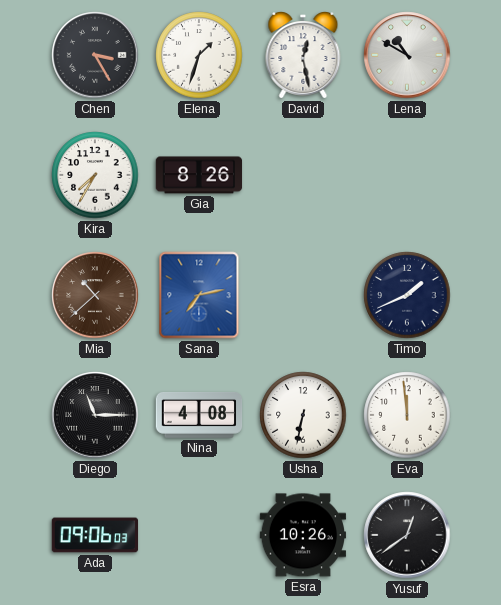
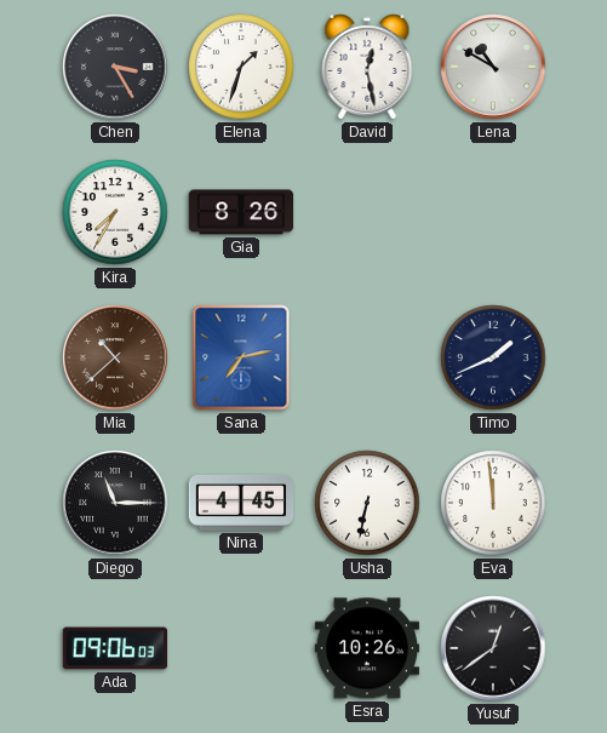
Nina: 4:08 -> 4:45
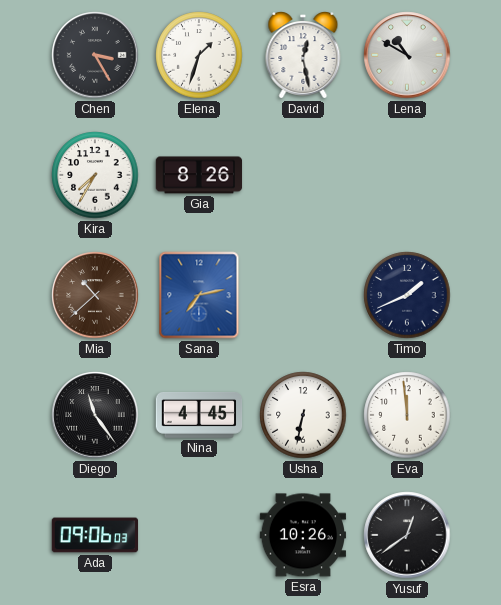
Diego: 11:15 -> 11:24
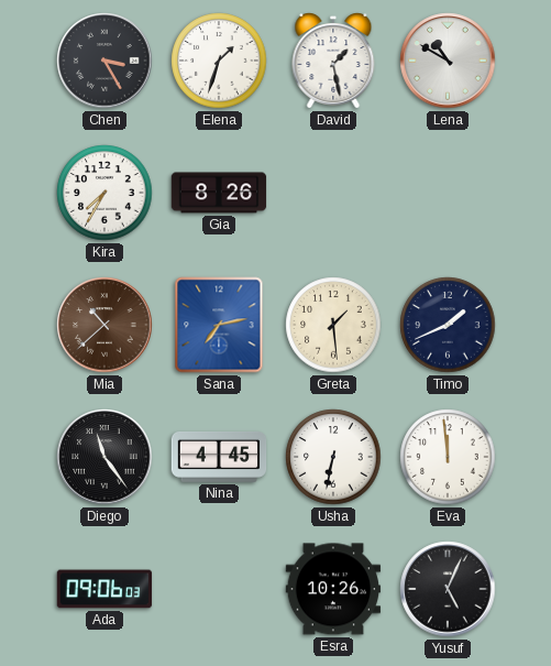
David: 12:28 -> 1:28
Greta: none -> 1:29
Yusuf: 12:39 -> 5:04
